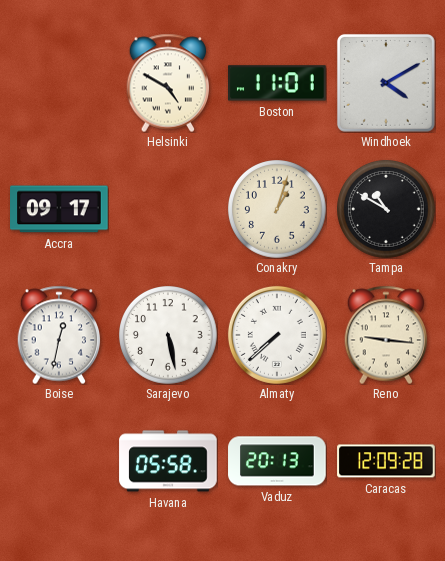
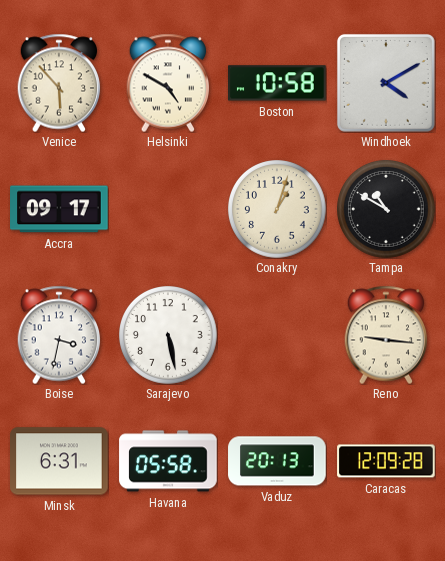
Venice: none -> 5:53
Boston: 11:01 -> 10:58
Boise: 12:32 -> 3:32
Almaty: 7:38 -> none
Minsk: none -> 6:31
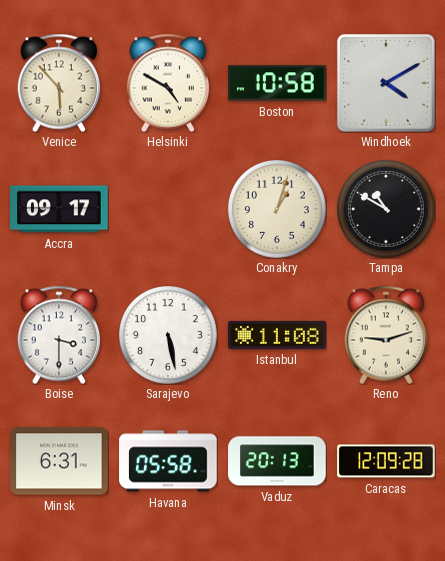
Boise: 3:32 -> 3:30
Istanbul: none -> 11:08
Reno: 9:16 -> 9:12
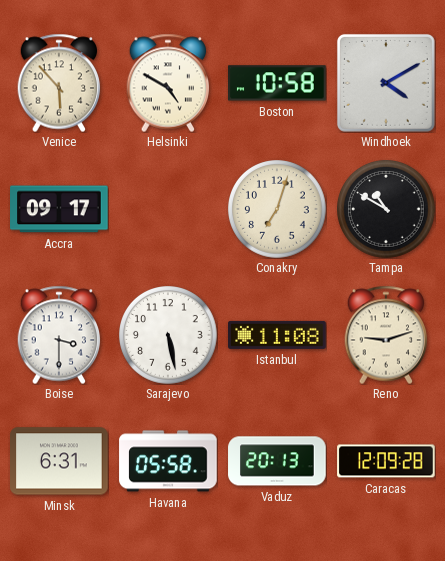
Conakry: 1:03 -> 7:03
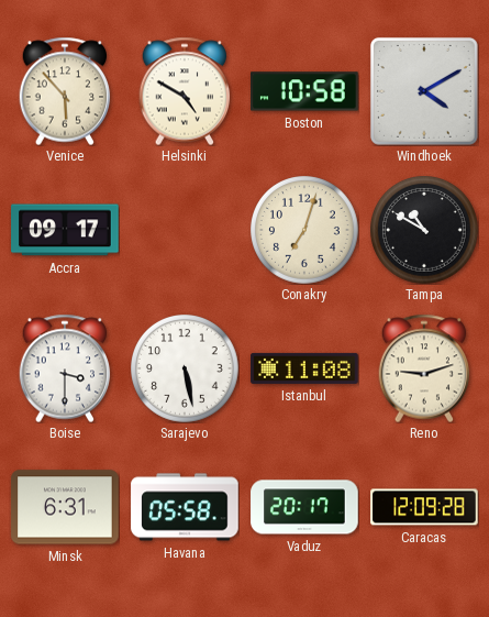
Vaduz: 20:13 -> 20:17
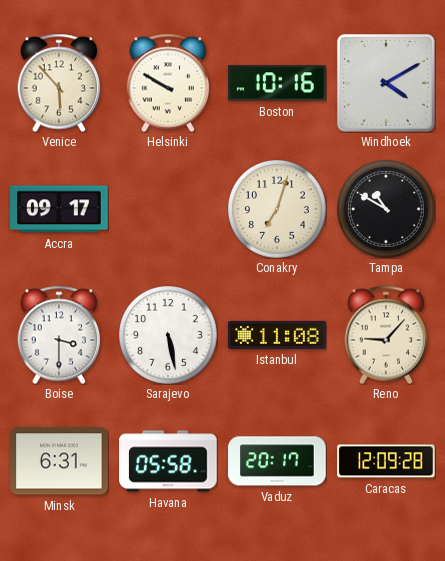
Helsinki: 4:50 -> 9:50
Boston: 10:58 -> 10:16
Reno: 9:12 -> 9:07
